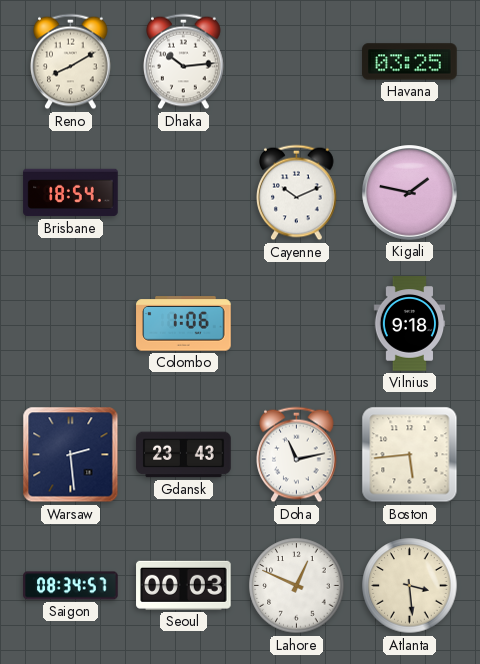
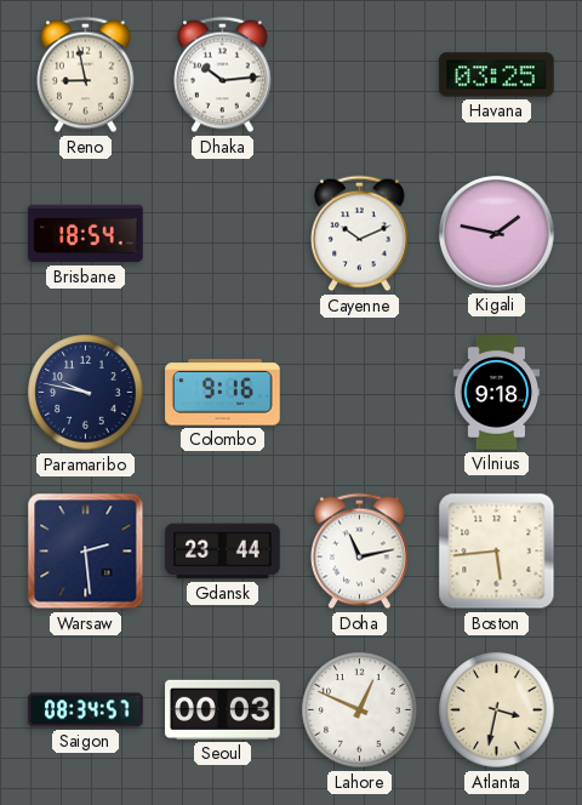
Reno: 8:10 -> 8:58
Paramaribo: none -> 9:47
Colombo: 1:06 -> 9:16
Gdansk: 23:43 -> 23:44
Atlanta: 3:29 -> 3:32
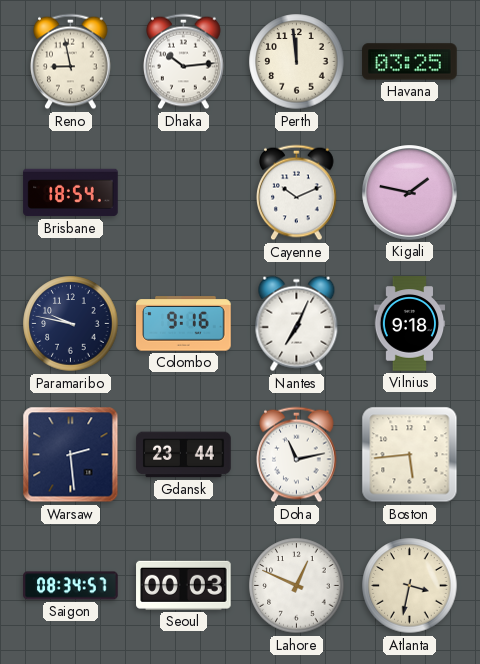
Perth: none -> 11:59
Nantes: none -> 7:04
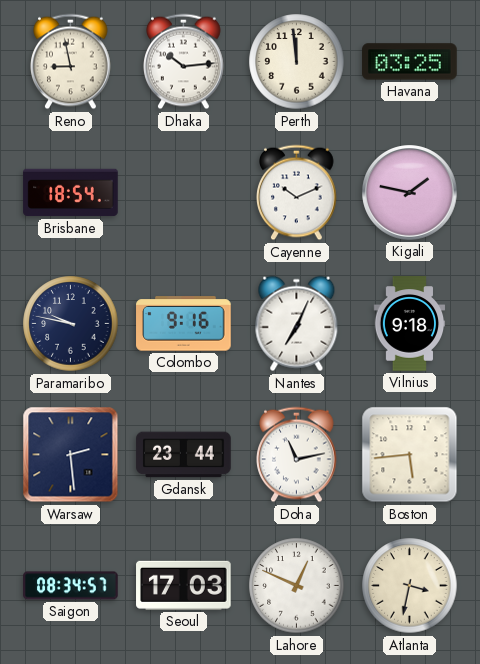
Seoul: 00:03 -> 17:03
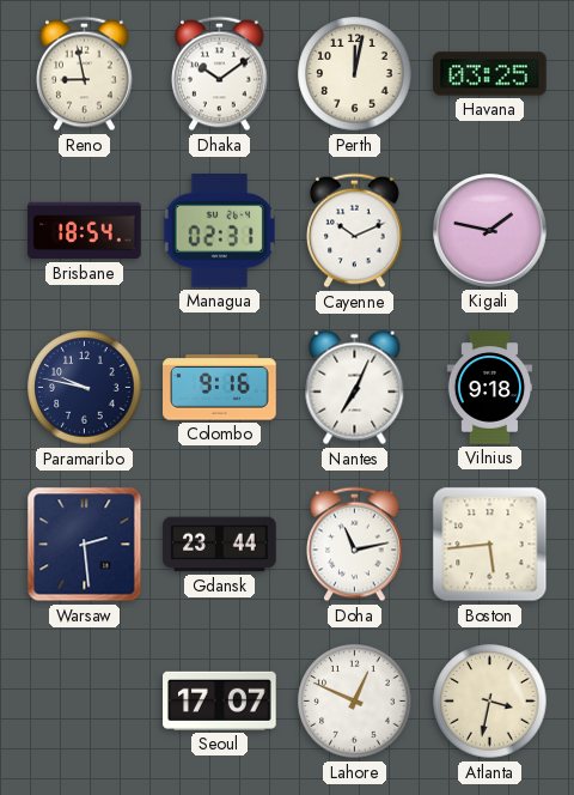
Dhaka: 10:14 -> 10:09
Perth: 11:59 -> 12:02
Managua: none -> 02:31
Saigon: 08:34 -> none
Seoul: 17:03 -> 17:07
